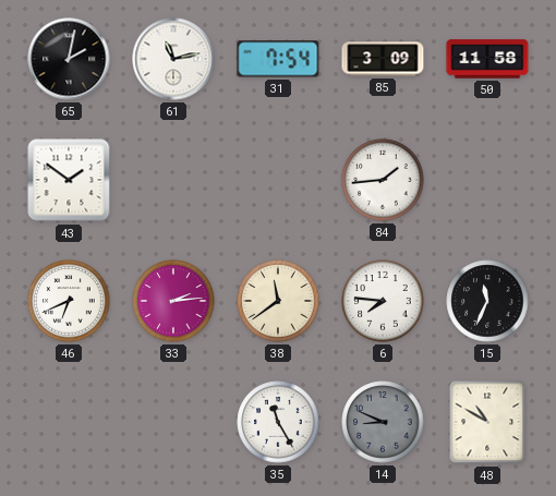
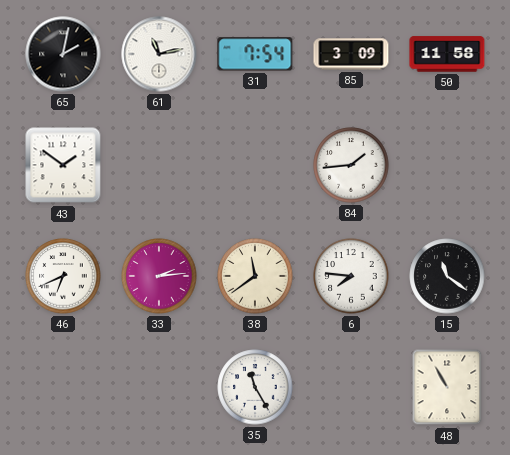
15: 11:34 -> 11:21
14: 8:49 -> none
48: 10:50 -> 10:55
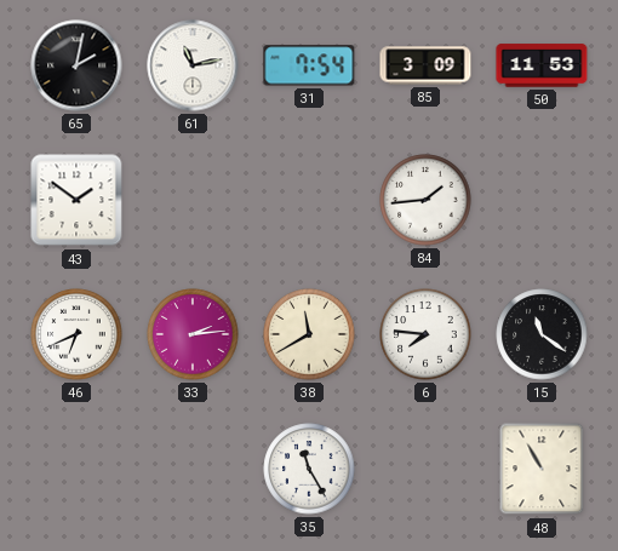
50: 11:58 -> 11:53
38: 11:39 -> 11:40
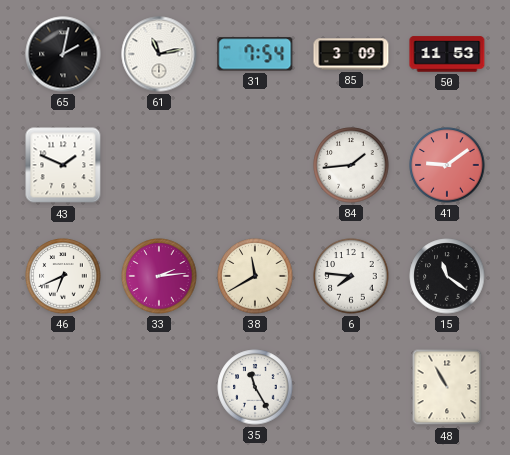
43: 1:51 -> 1:49
41: none -> 9:09
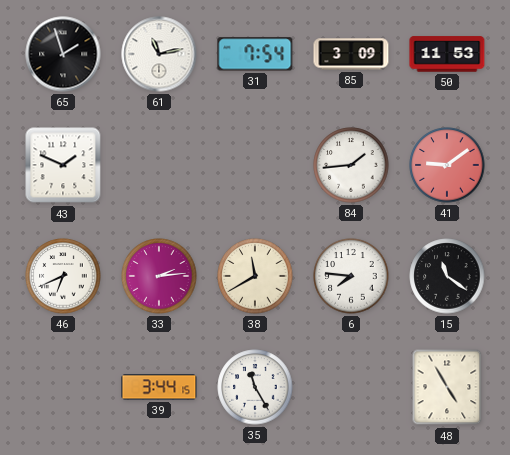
65: 2:02 -> 1:57
39: none -> 3:44
48: 10:55 -> 4:55
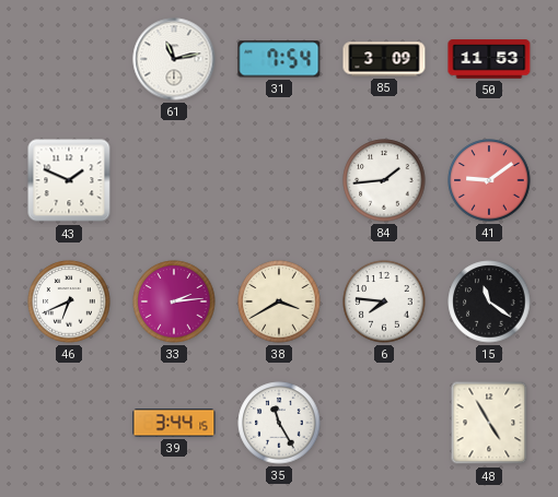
65: 1:57 -> none
38: 11:40 -> 3:40
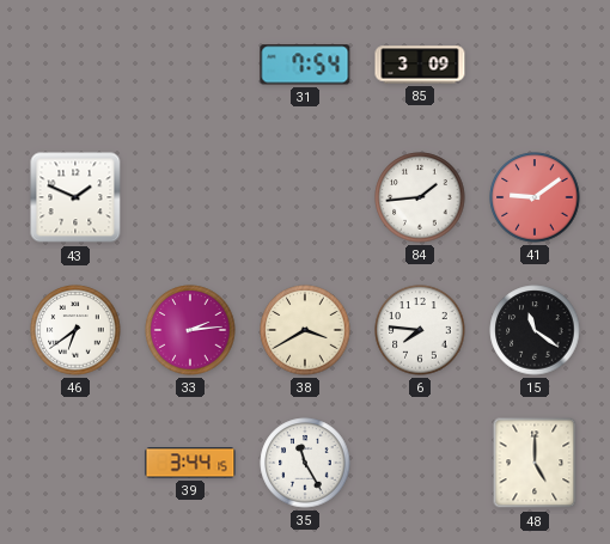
61: 11:13 -> none
50: 11:53 -> none
46: 6:41 -> 6:39
48: 4:55 -> 5:00
